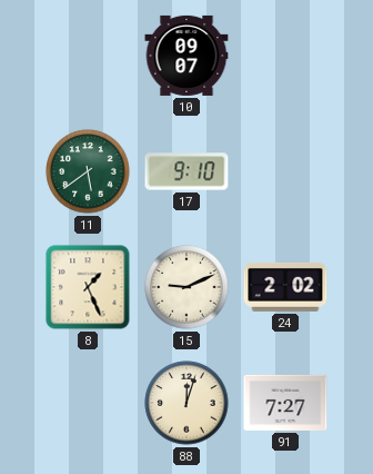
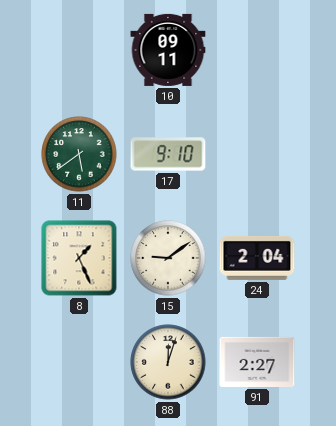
10: 09:07 -> 09:11
15: 9:11 -> 9:09
24: 2:02 -> 2:04
91: 7:27 -> 2:27
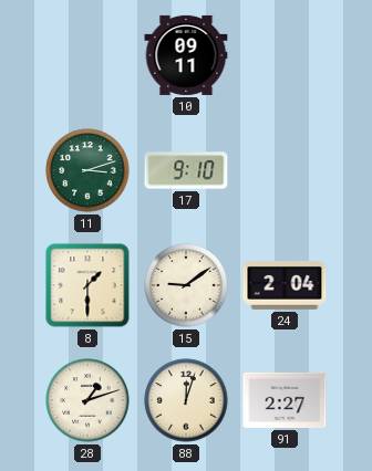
11: 5:39 -> 3:12
8: 1:26 -> 1:30
28: none -> 1:12
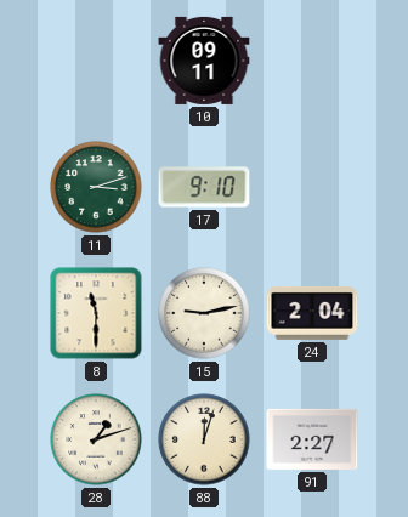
8: 1:30 -> 11:30
15: 9:09 -> 9:13
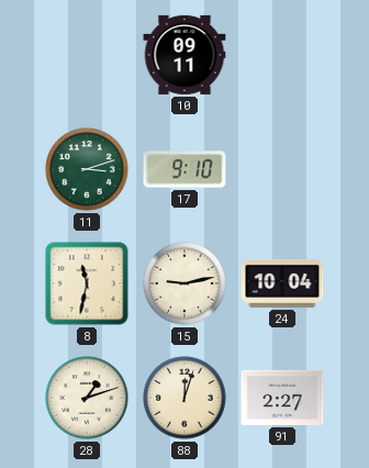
8: 11:30 -> 11:32
24: 2:04 -> 10:04
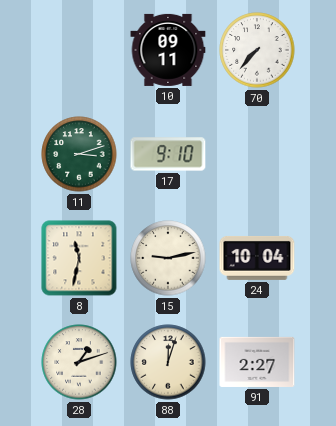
70: none -> 7:37
